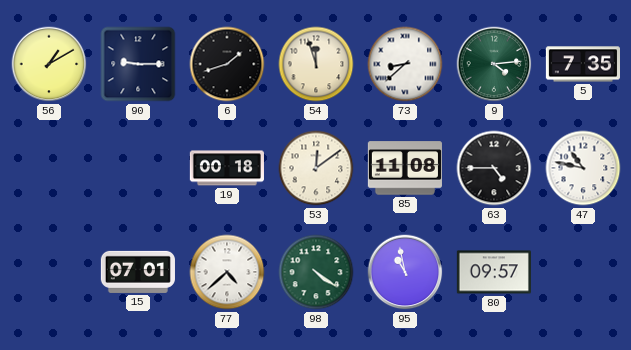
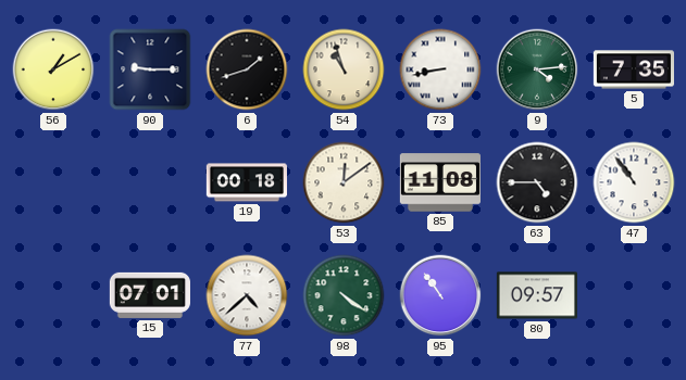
54: 11:57 -> 10:57
73: 8:38 -> 8:43
47: 10:47 -> 10:54
95: 10:58 -> 10:54
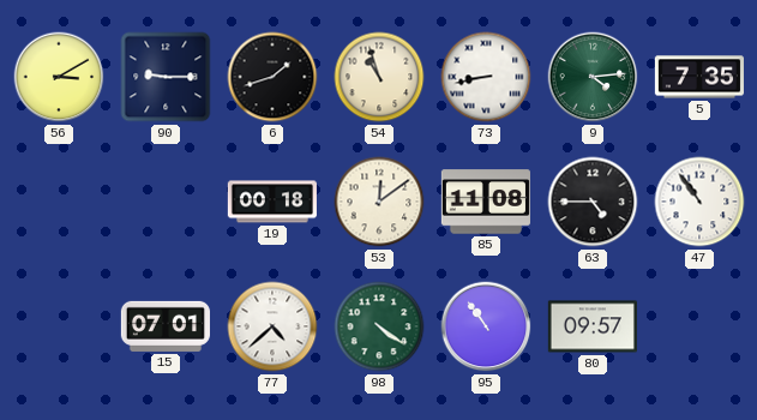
56: 1:10 -> 3:10
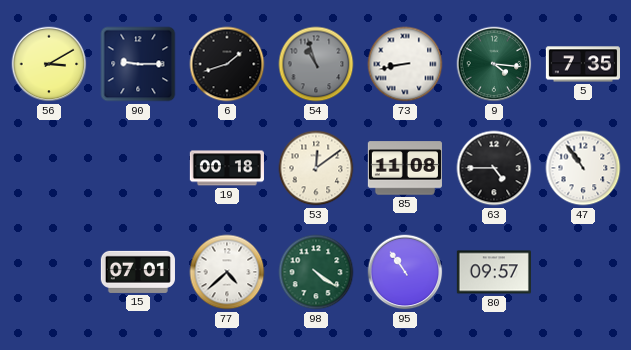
54 dial: cream -> grey
9: 4:14 -> 4:16
